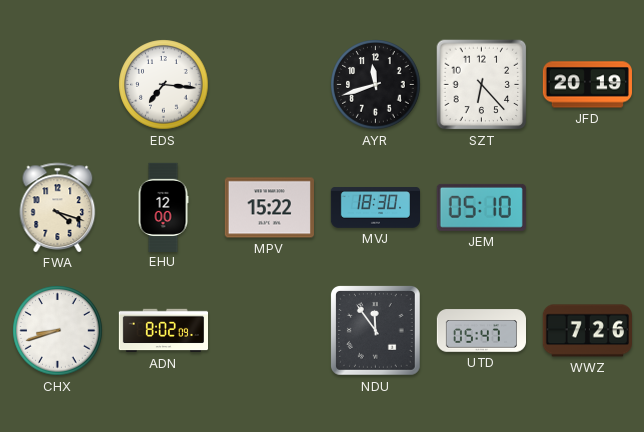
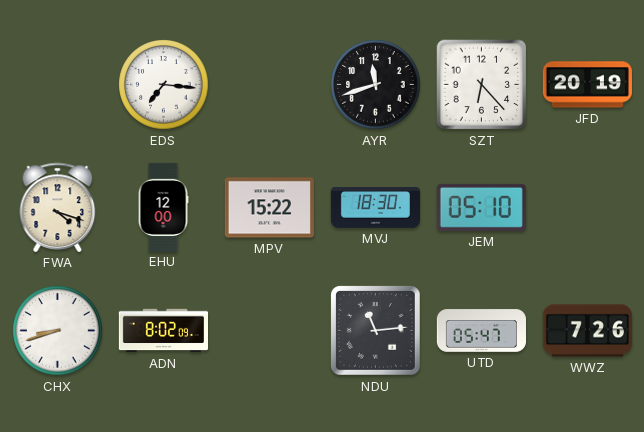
NDU: 11:54 -> 11:14
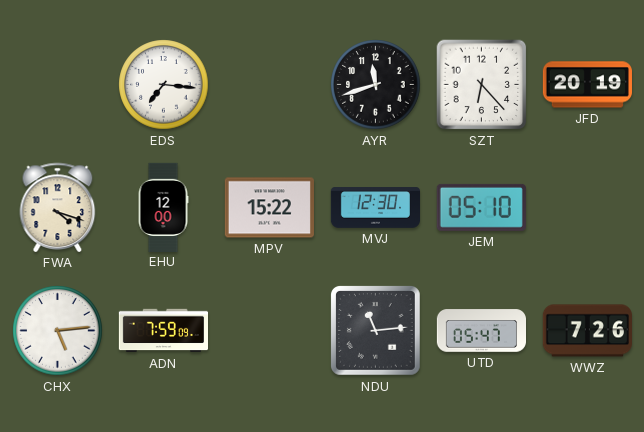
MVJ: 18:30 -> 12:30
CHX: 8:42 -> 5:14
ADN: 8:02 -> 7:59
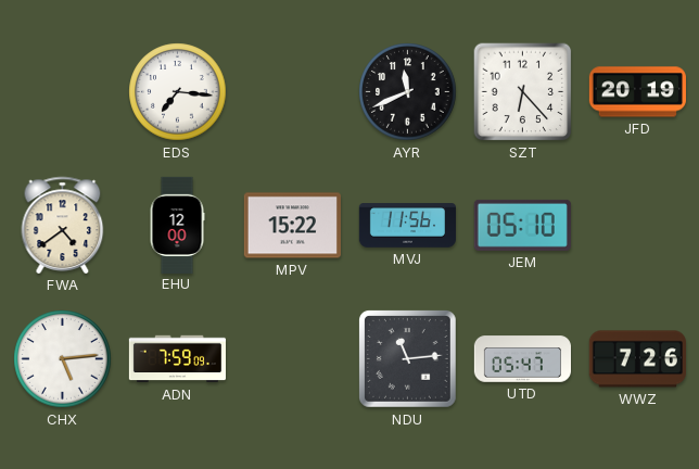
AYR: 11:42 -> 11:41
FWA: 4:18 -> 4:39
MVJ: 12:30 -> 11:56
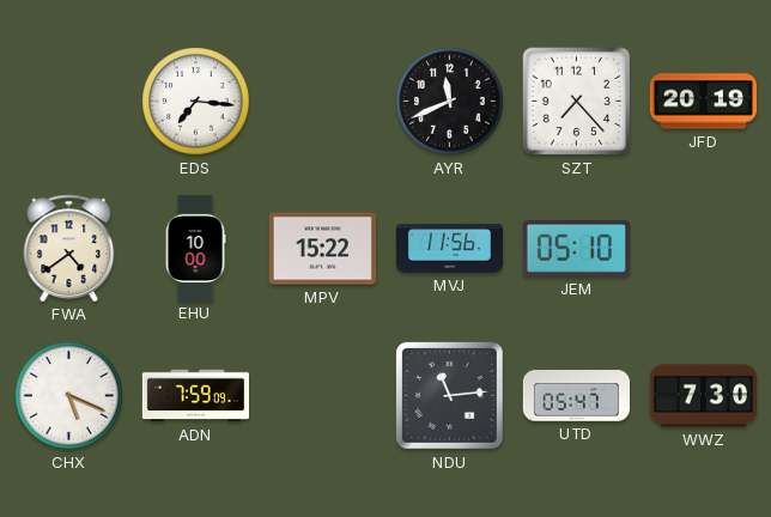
SZT: 6:23 -> 7:23
EHU: 12:00 -> 10:00
CHX: 5:14 -> 5:19
WWZ: 7:26 -> 7:30
